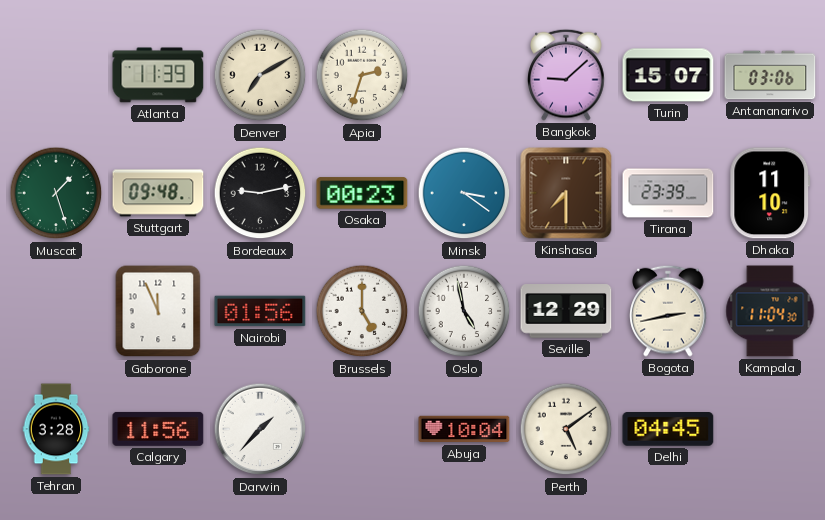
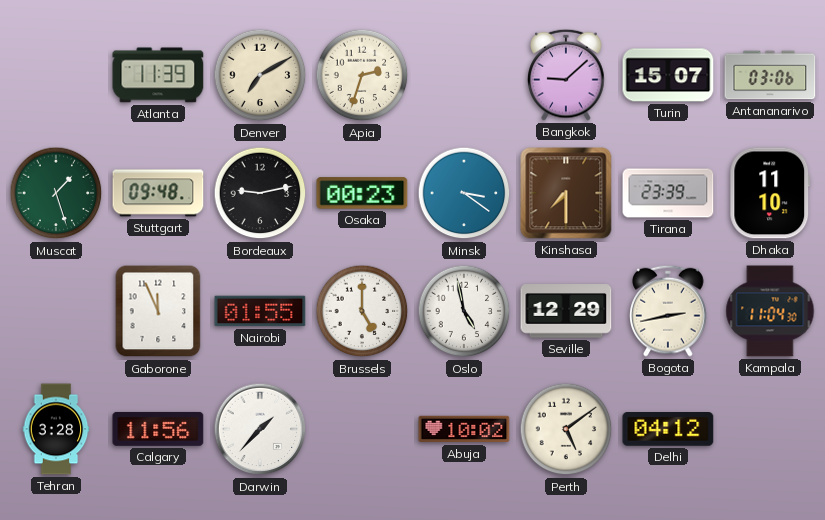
Nairobi: 01:56 -> 01:55
Abuja: 10:04 -> 10:02
Delhi: 04:45 -> 04:12
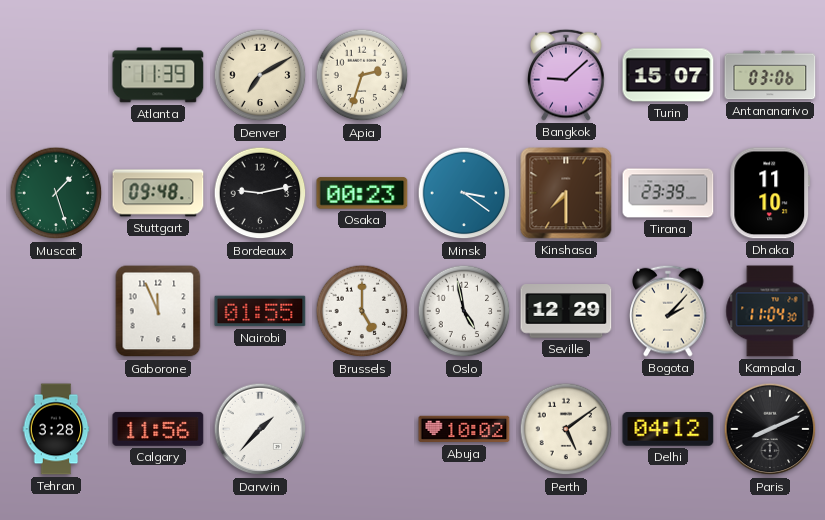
Bogota: 2:43 -> 2:07
Paris: none -> 8:11
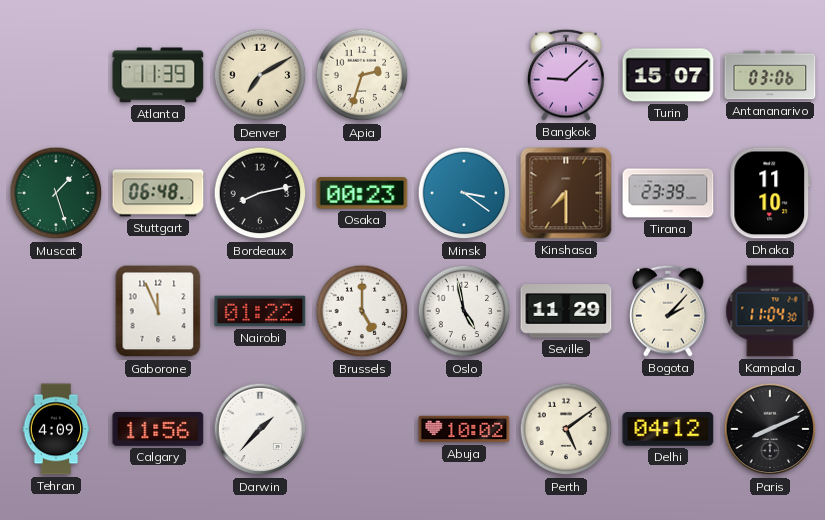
Stuttgart: 09:48 -> 06:48
Bordeaux: 9:13 -> 8:13
Nairobi: 01:55 -> 01:22
Seville: 12:29 -> 11:29
Tehran: 3:28 -> 4:09
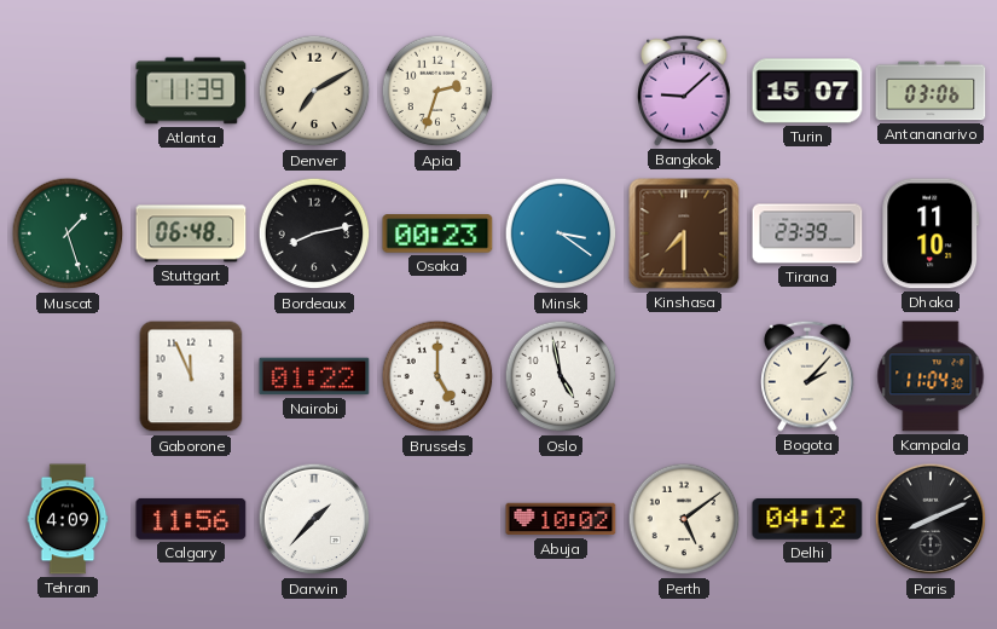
Seville: 11:29 -> none
